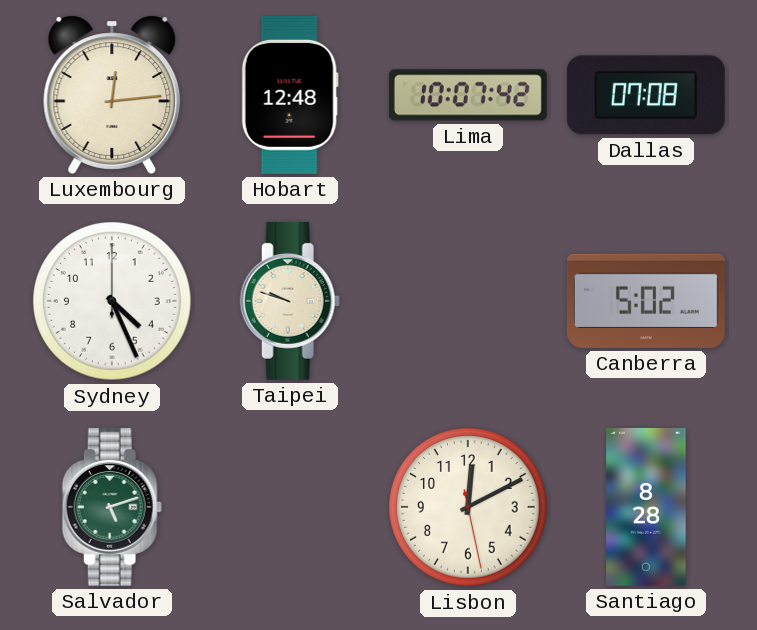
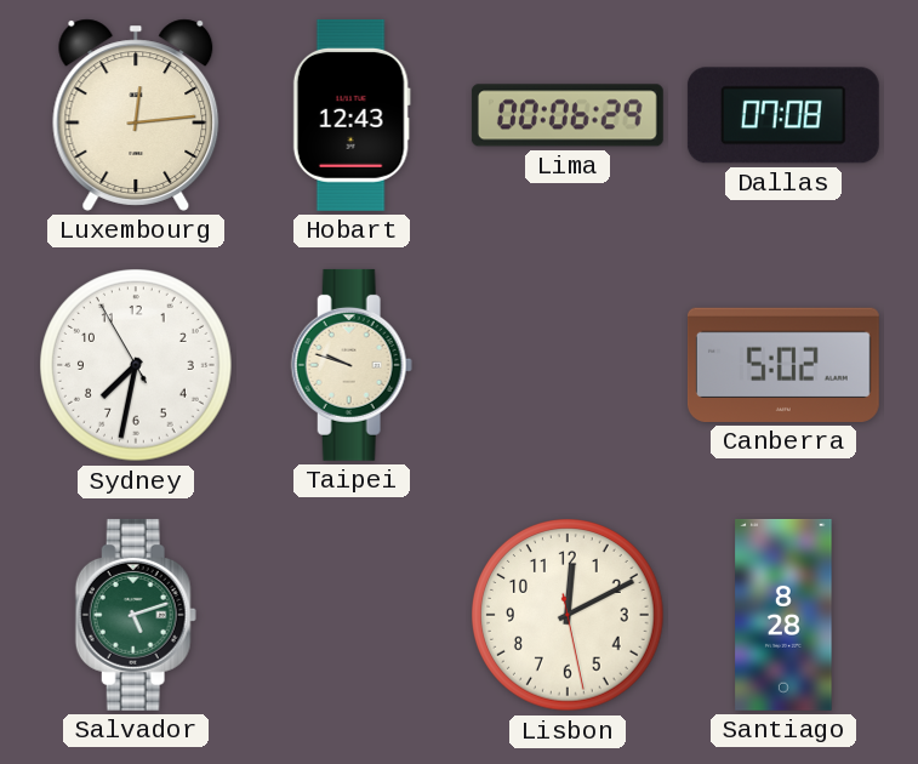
Hobart: 12:48 -> 12:43
Lima: 10:07 -> 00:06
Sydney: 4:26 -> 7:31
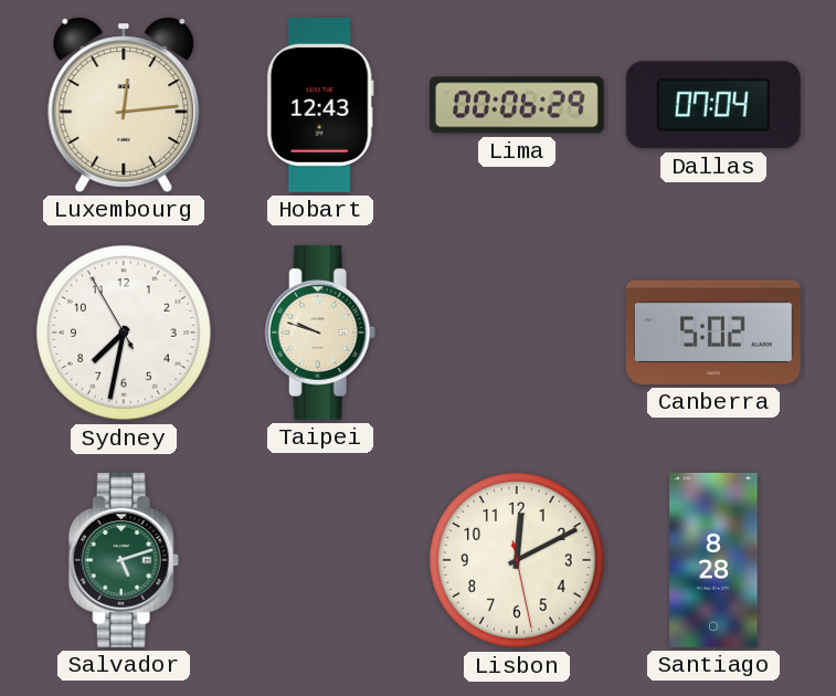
Dallas: 07:08 -> 07:04
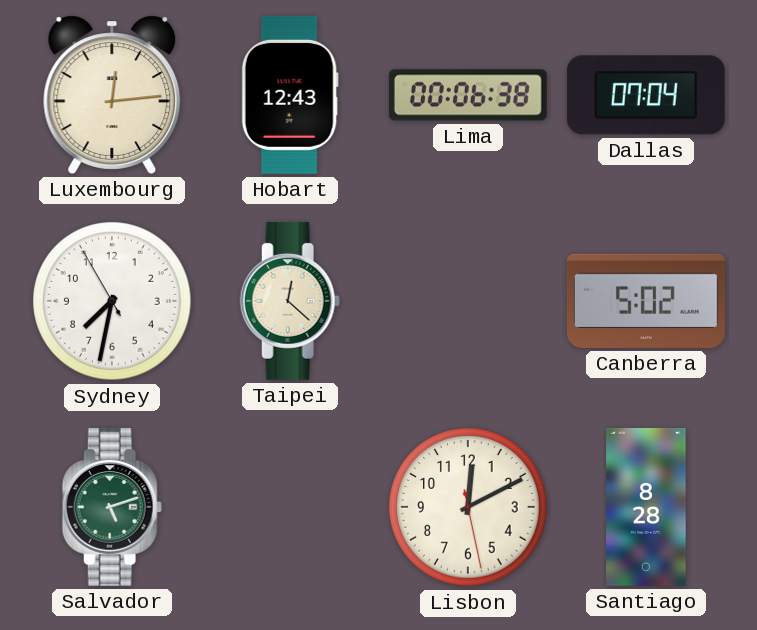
Lima: 00:06:29 -> 00:06:38
Taipei: 9:48 -> 12:22
